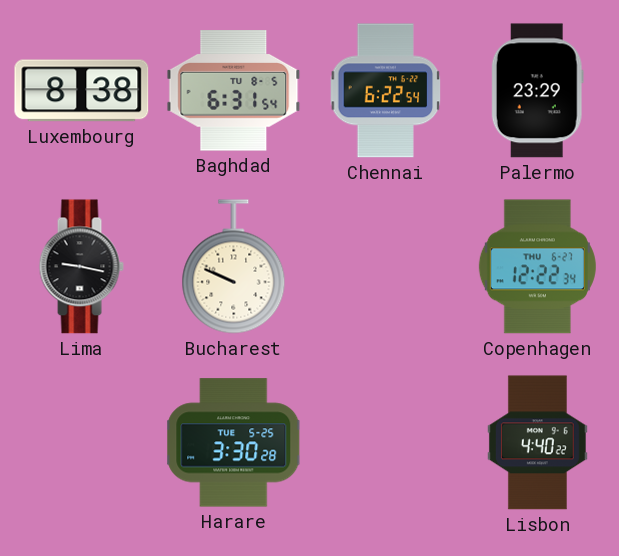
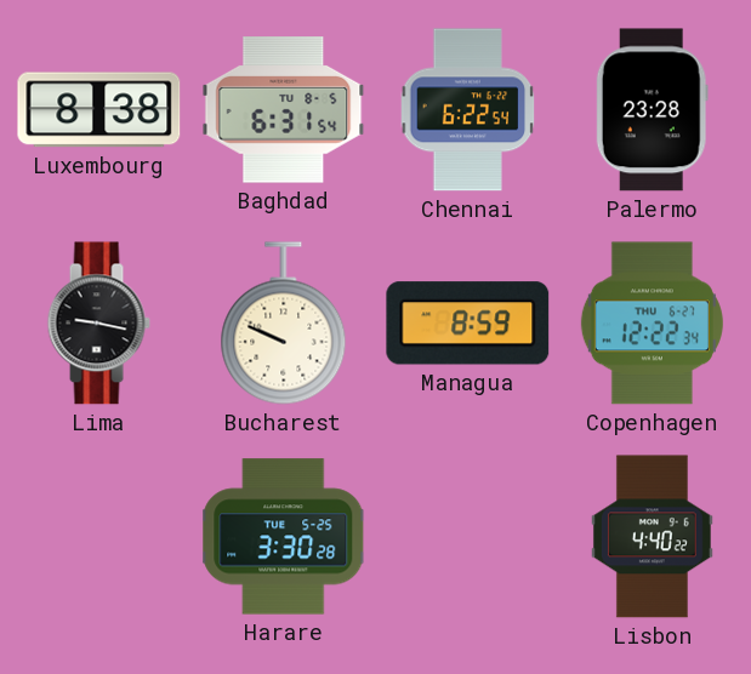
Palermo: 23:29 -> 23:28
Managua: none -> 8:59
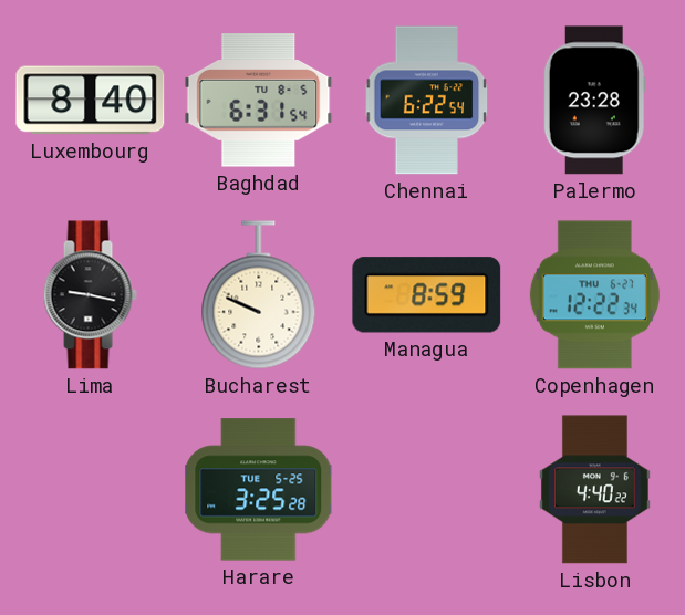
Luxembourg: 8:38 -> 8:40
Harare: 3:30 -> 3:25
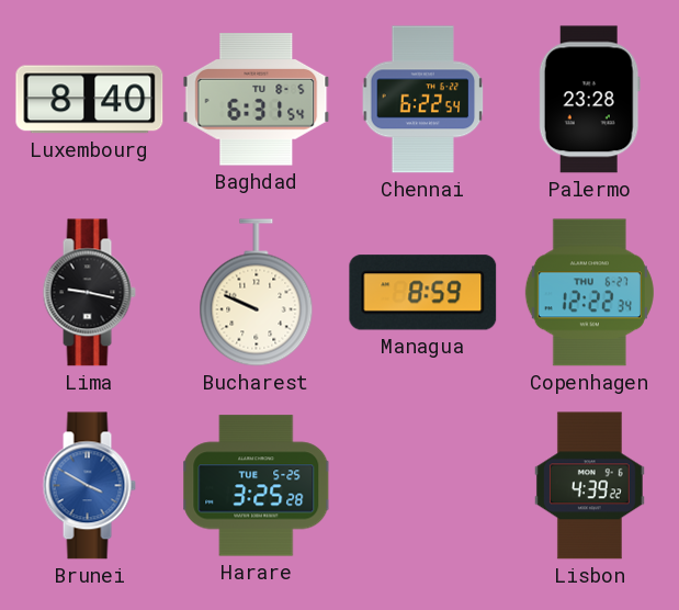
Brunei: none -> 3:50
Lisbon: 4:40 -> 4:39
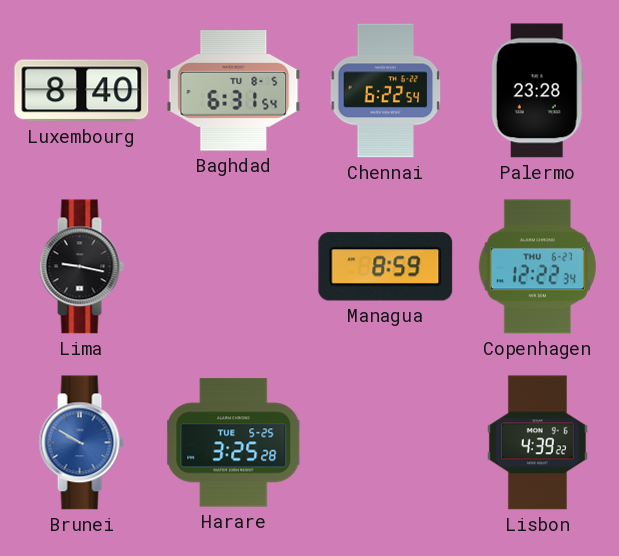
Bucharest: 9:49 -> none
Brunei: 3:50 -> 9:50
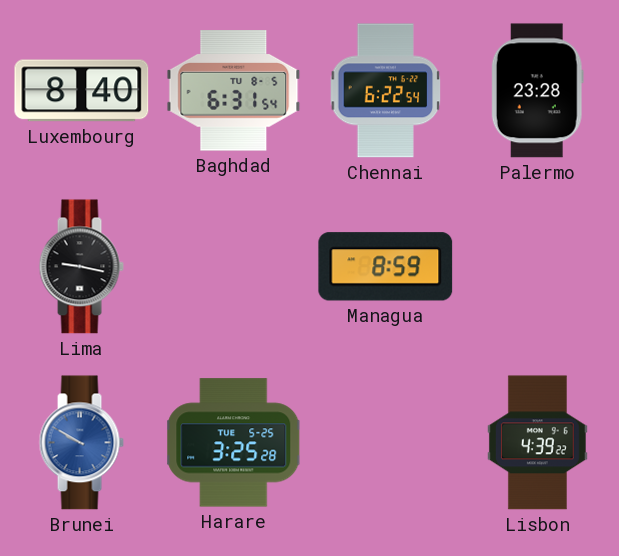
Copenhagen: 12:22 -> none
